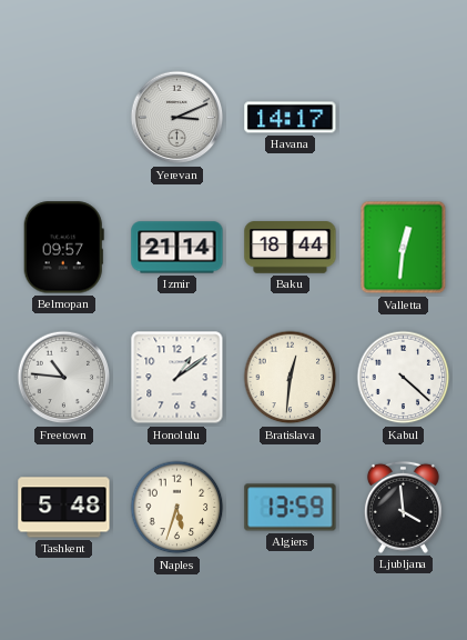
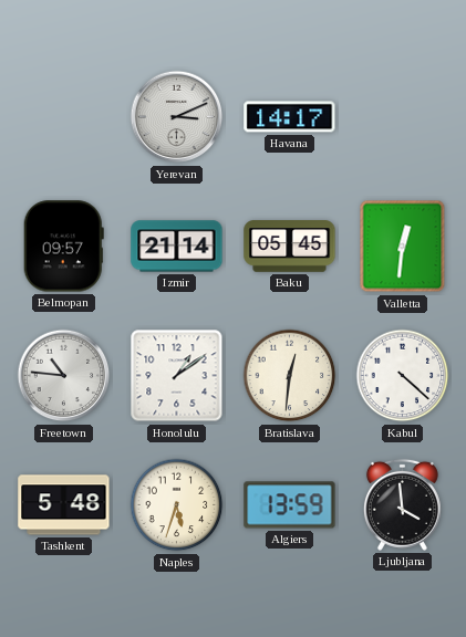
Baku: 18:44 -> 05:45
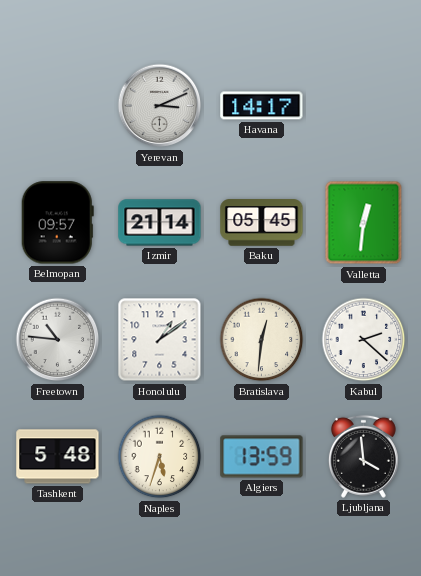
Kabul: 4:22 -> 2:22
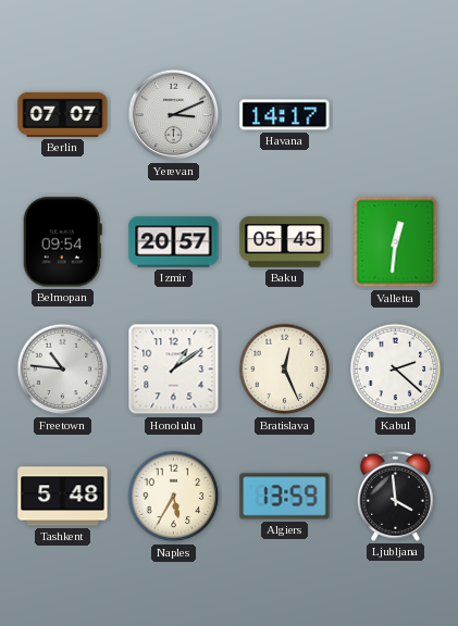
Berlin: none -> 07:07
Belmopan: 09:57 -> 09:54
Izmir: 21:14 -> 20:57
Bratislava: 12:31 -> 12:26
Naples: 5:33 -> 5:35
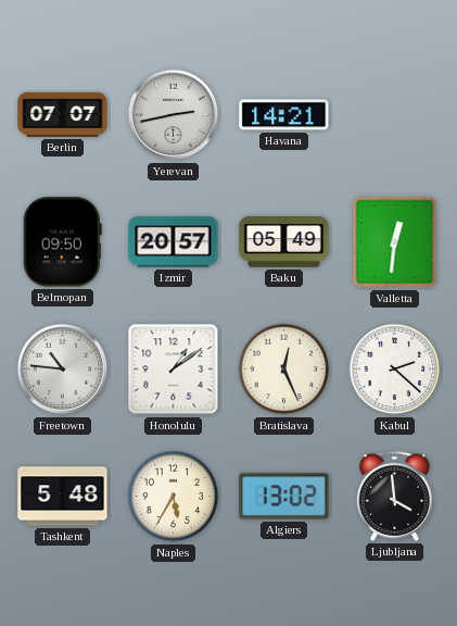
Yerevan: 3:11 -> 2:43
Havana: 14:17 -> 14:21
Belmopan: 09:54 -> 09:50
Baku: 05:45 -> 05:49
Algiers: 13:59 -> 13:02
